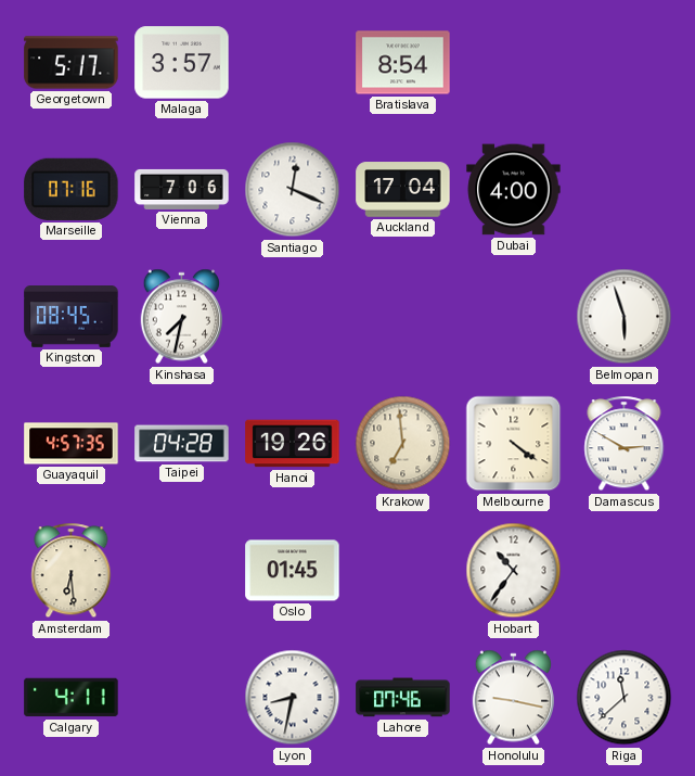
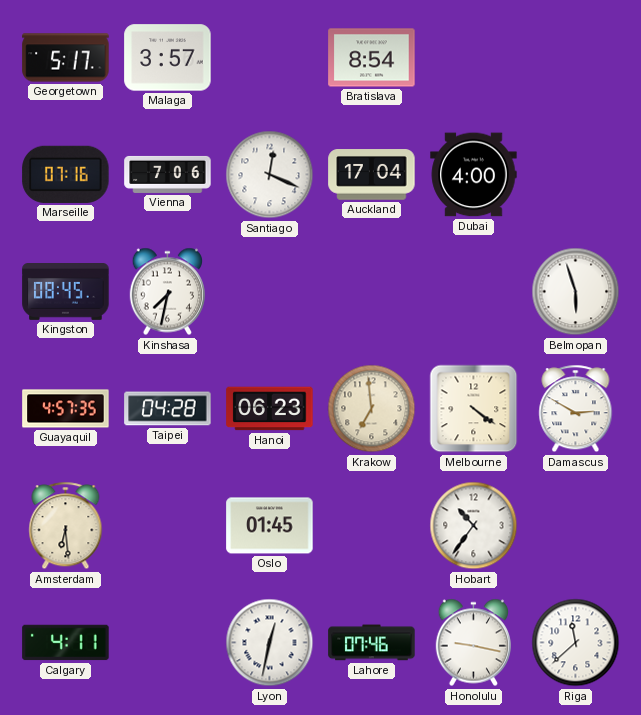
Hanoi: 19:26 -> 06:23
Lyon: 8:32 -> 12:32
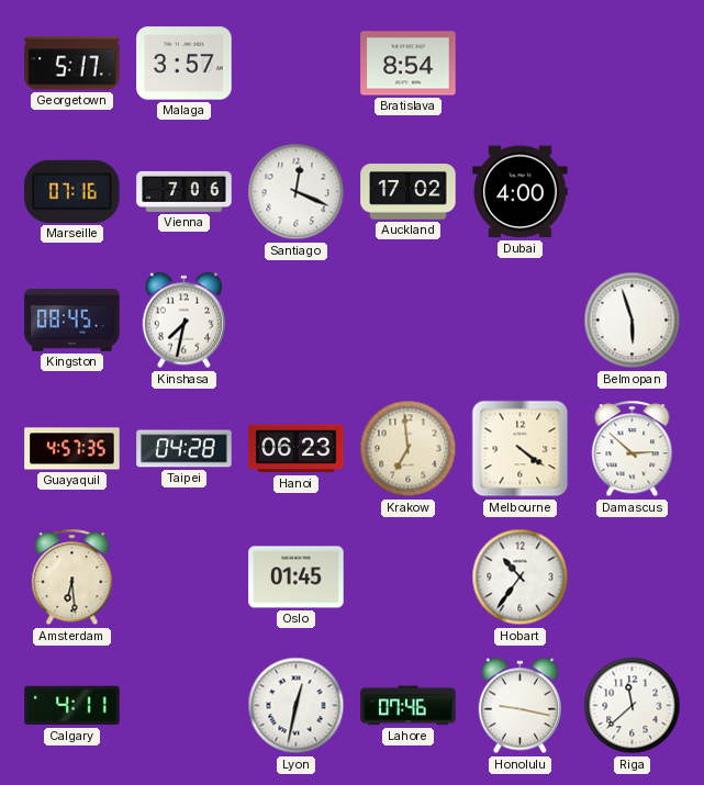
Auckland: 17:04 -> 17:02
Damascus: 2:50 -> 2:52
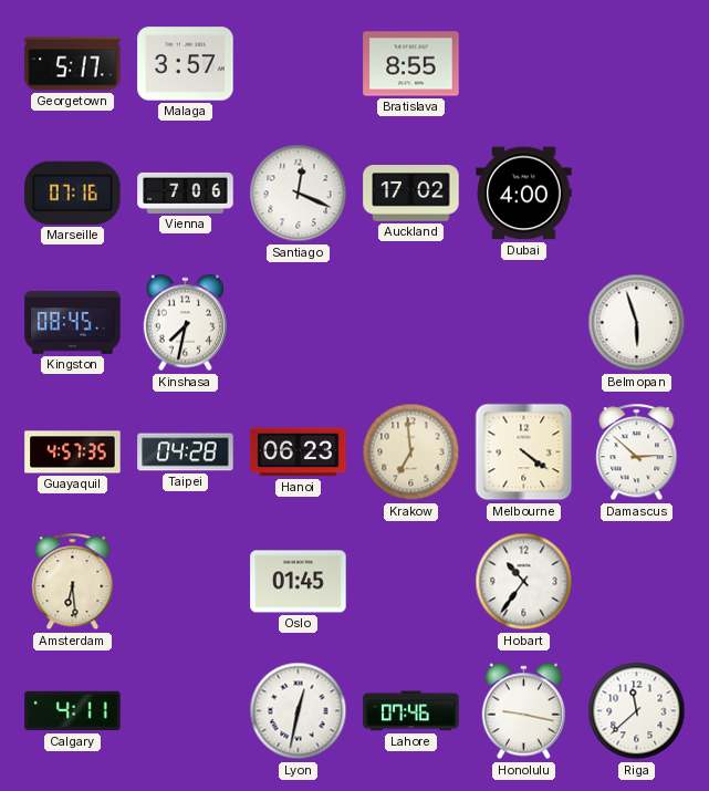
Bratislava: 8:54 -> 8:55
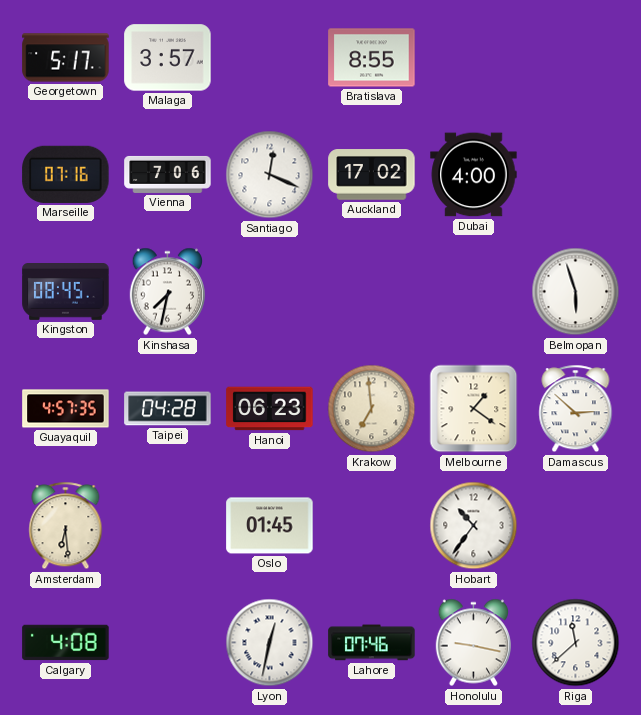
Melbourne: 4:21 -> 1:21
Calgary: 4:11 -> 4:08
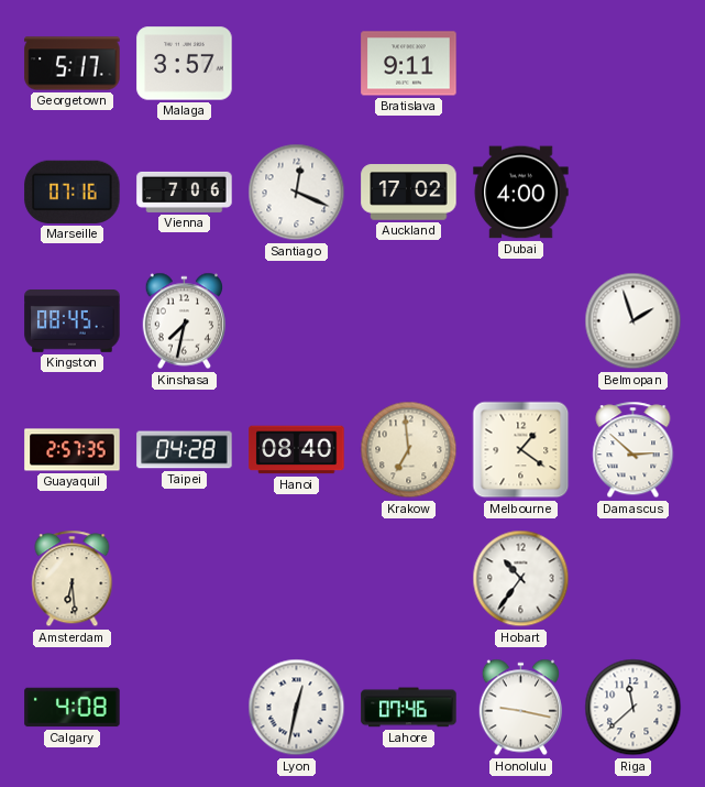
Bratislava: 8:55 -> 9:11
Belmopan: 5:57 -> 1:57
Guayaquil: 4:57 -> 2:57
Hanoi: 06:23 -> 08:40
Oslo: 01:45 -> none
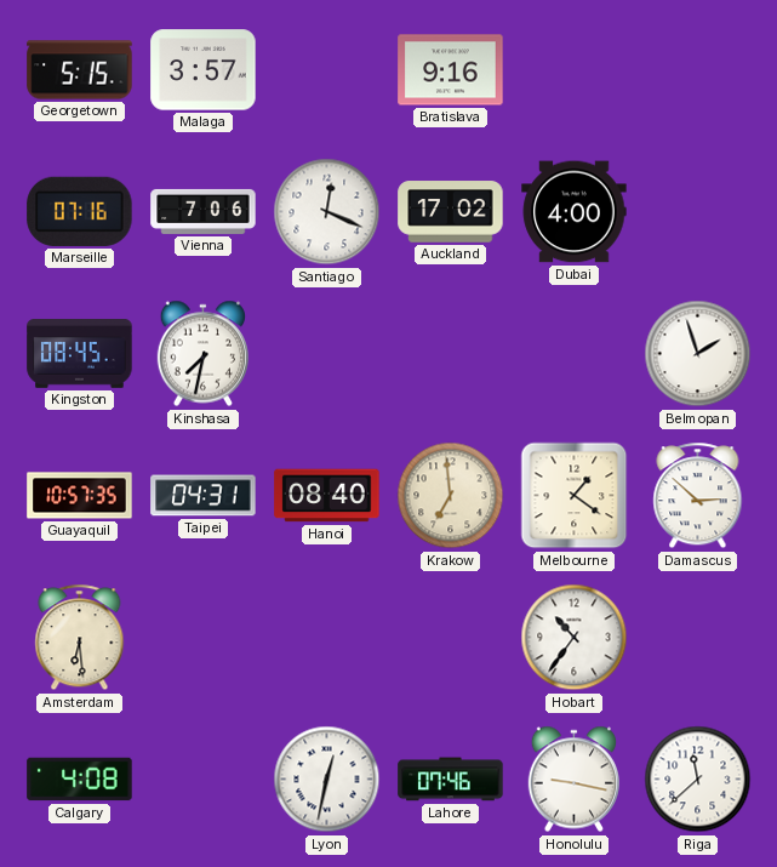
Georgetown: 5:17 -> 5:15
Bratislava: 9:11 -> 9:16
Guayaquil: 2:57 -> 10:57
Taipei: 04:28 -> 04:31
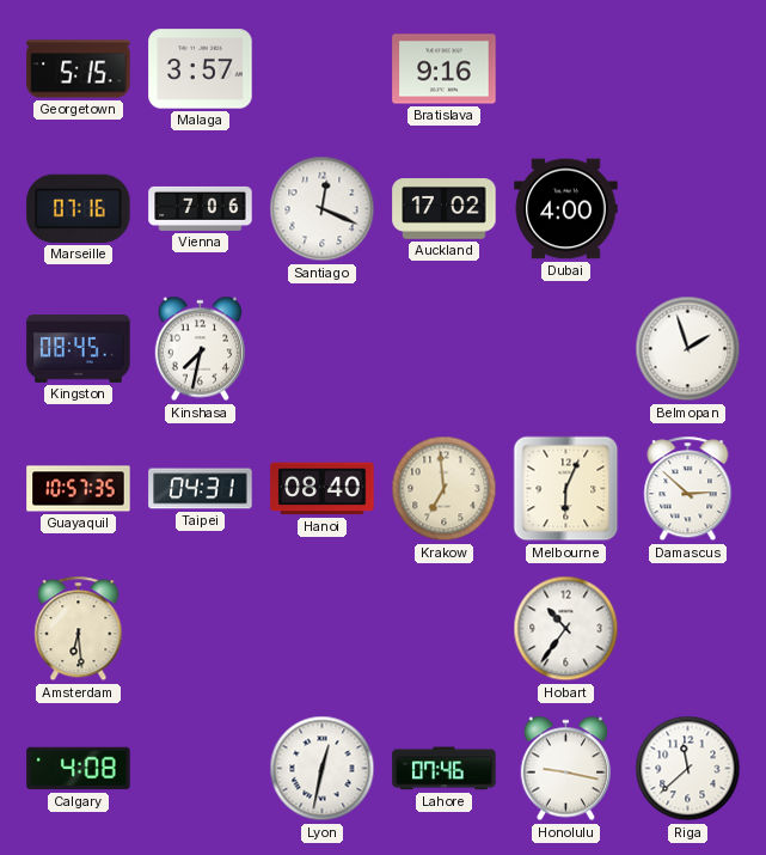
Melbourne: 1:21 -> 6:04
